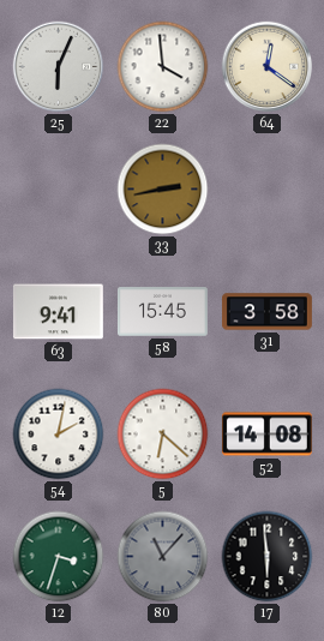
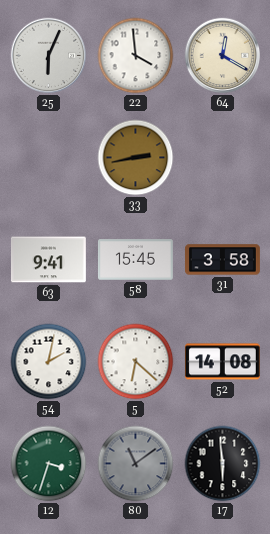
64: 12:21 -> 12:20
80: 11:07 -> 11:09
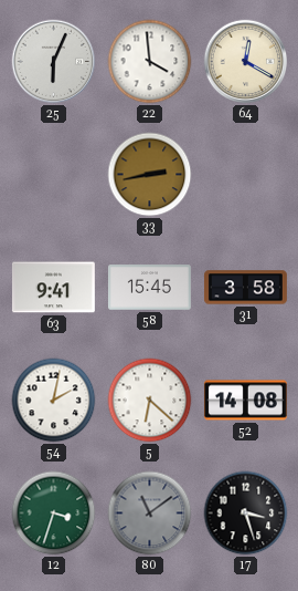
17: 5:59 -> 3:27
